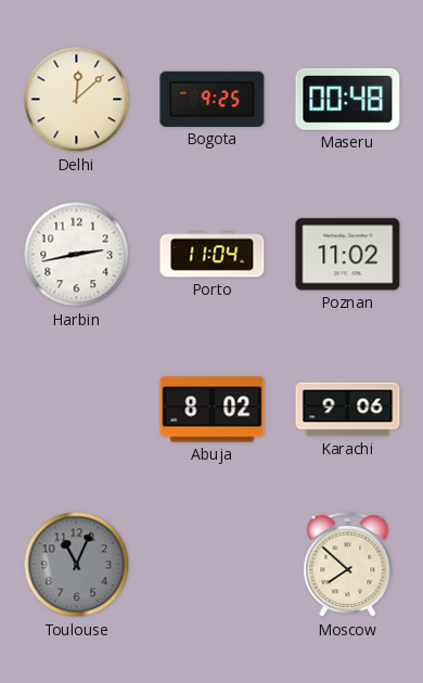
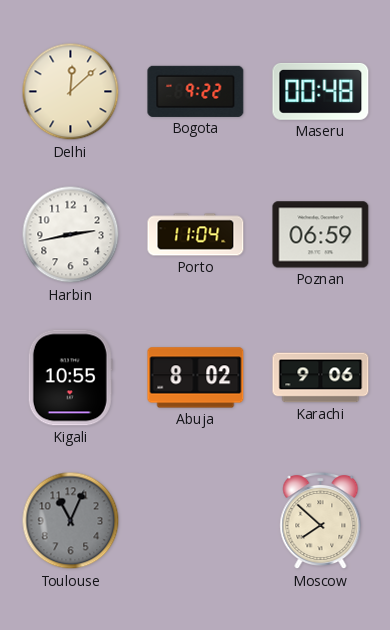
Bogota: 9:25 -> 9:22
Poznan: 11:02 -> 06:59
Kigali: none -> 10:55
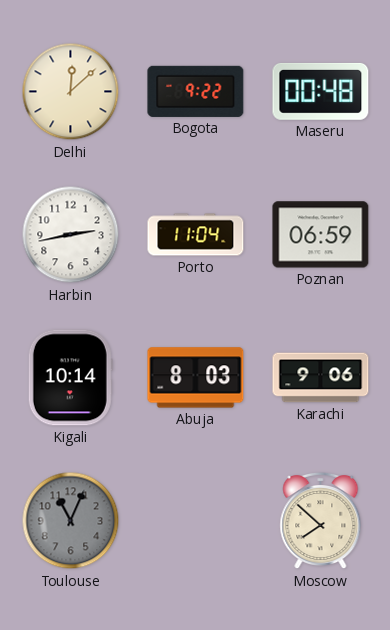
Kigali: 10:55 -> 10:14
Abuja: 8:02 -> 8:03
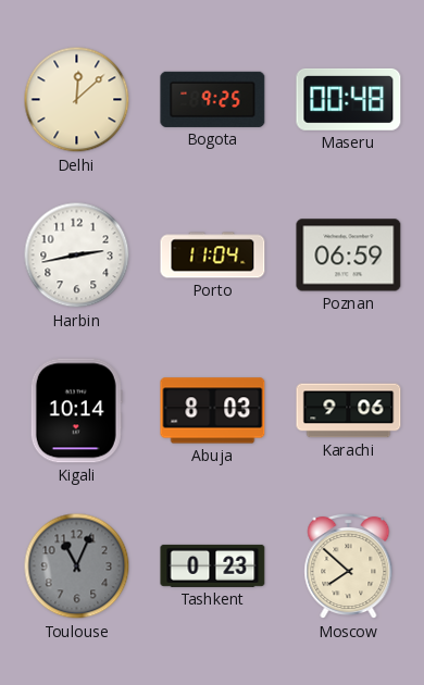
Bogota: 9:22 -> 9:25
Tashkent: none -> 0:23
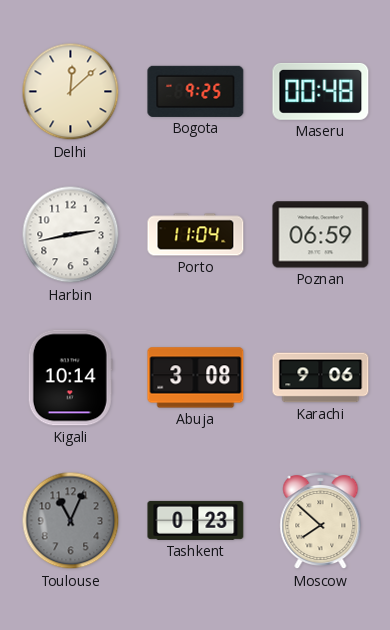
Abuja: 8:03 -> 3:08
